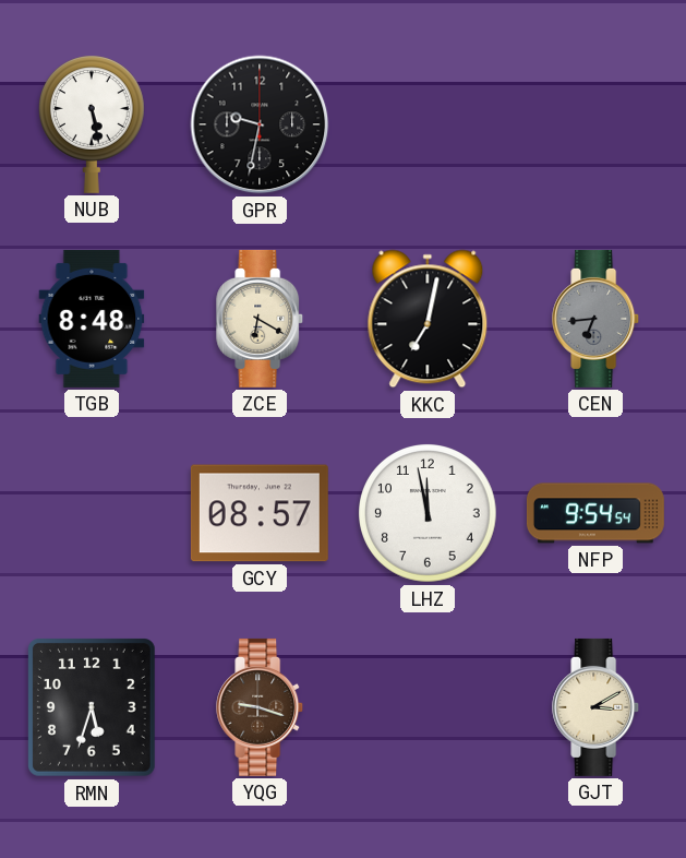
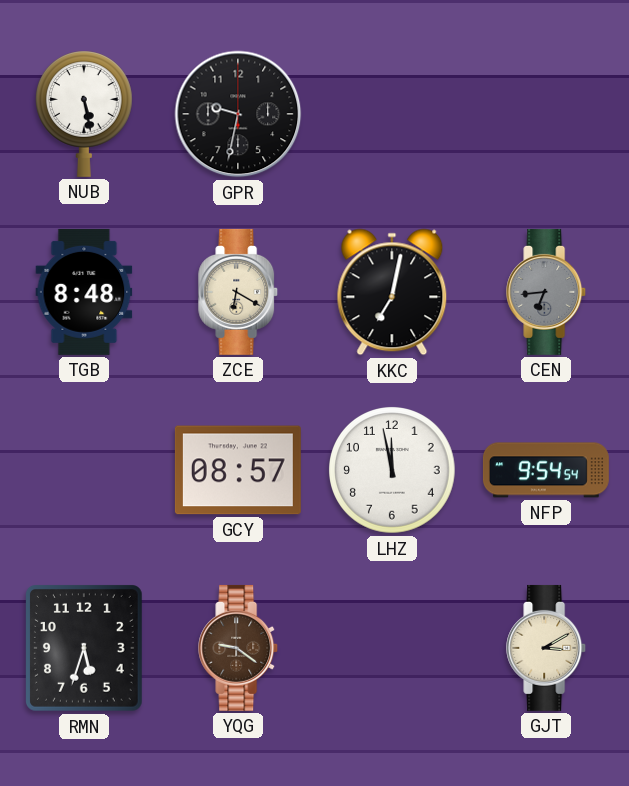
YQG: 9:18 -> 9:21
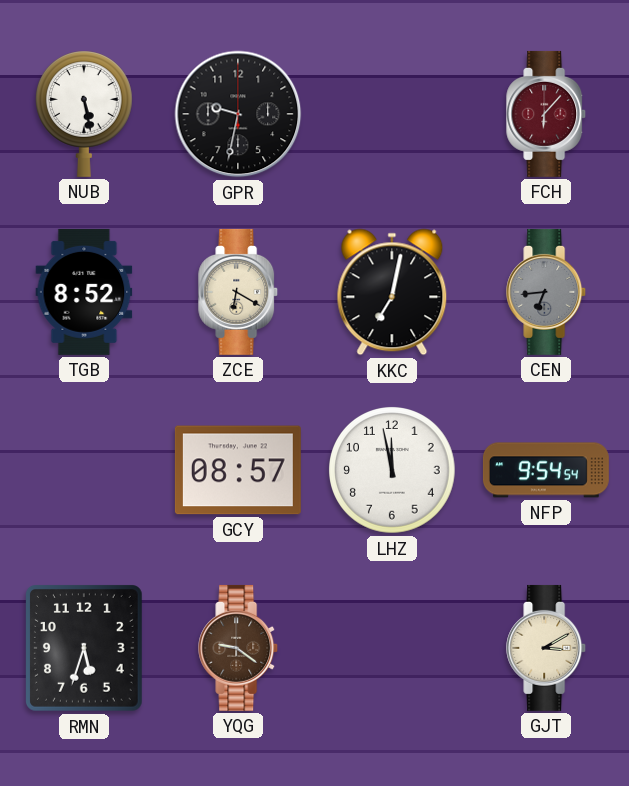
FCH: none -> 6:07
TGB: 8:48 -> 8:52
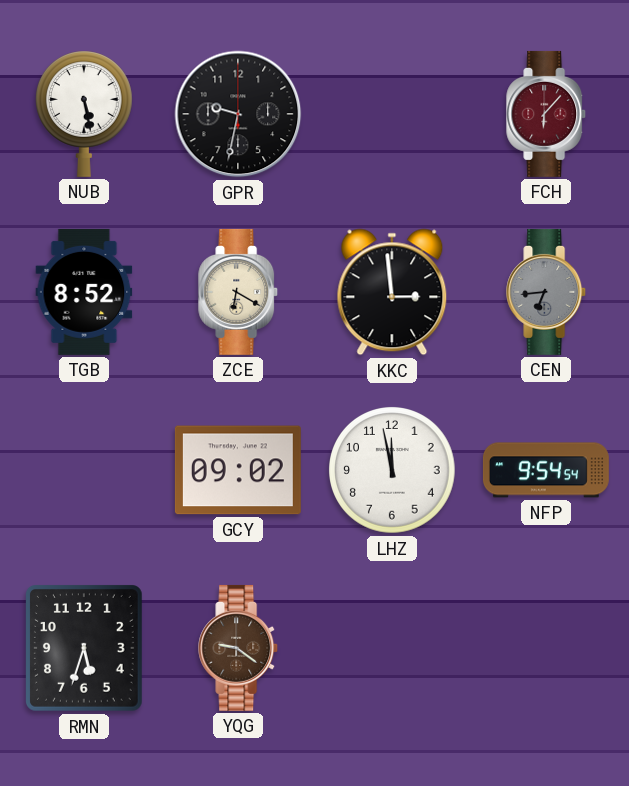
KKC: 7:02 -> 2:59
GCY: 08:57 -> 09:02
GJT: 3:10 -> none
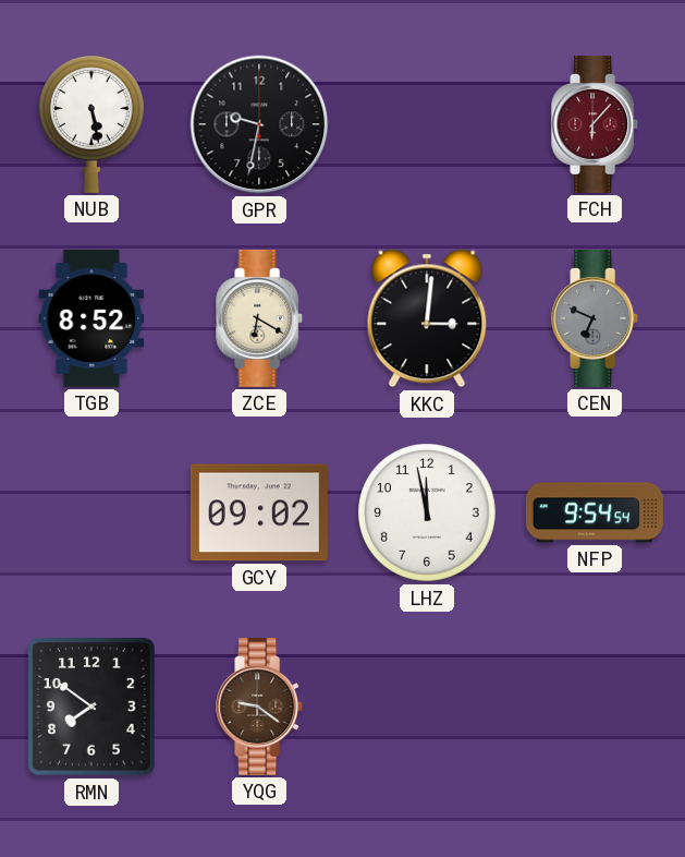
KKC: 2:59 -> 3:01
CEN: 6:44 -> 6:49
RMN: 5:33 -> 7:51
